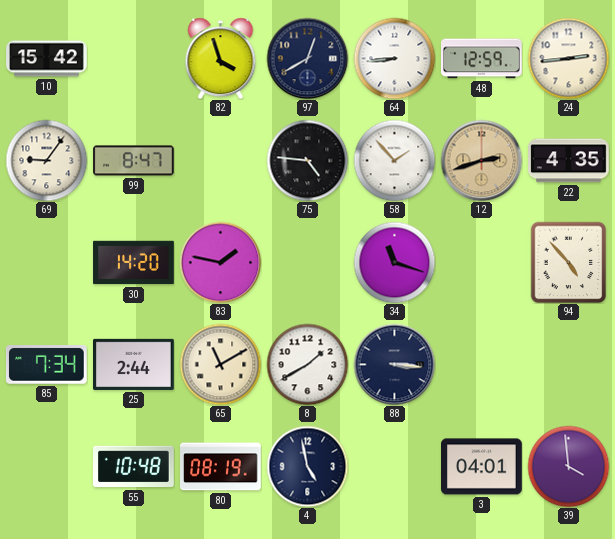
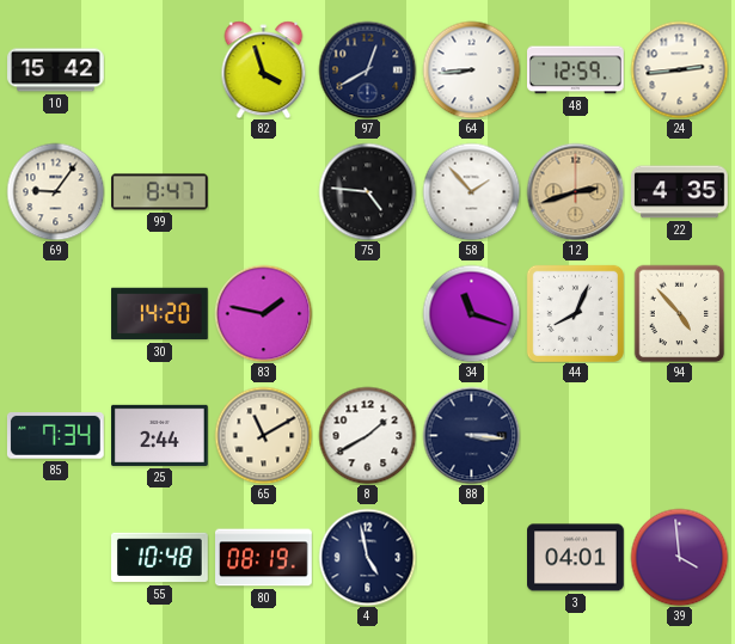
44: none -> 8:04
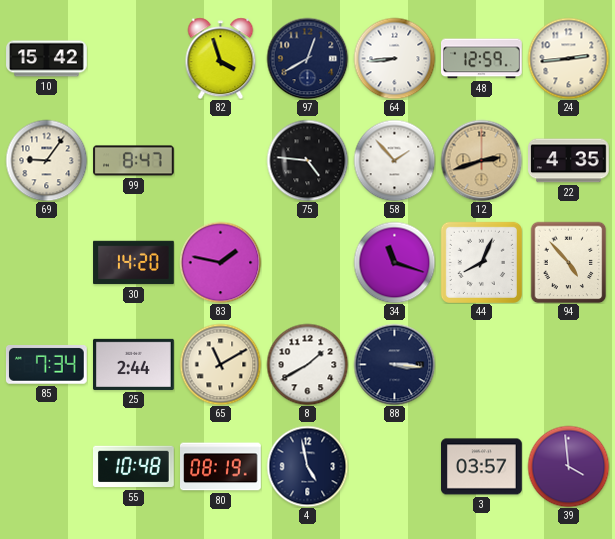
3: 04:01 -> 03:57
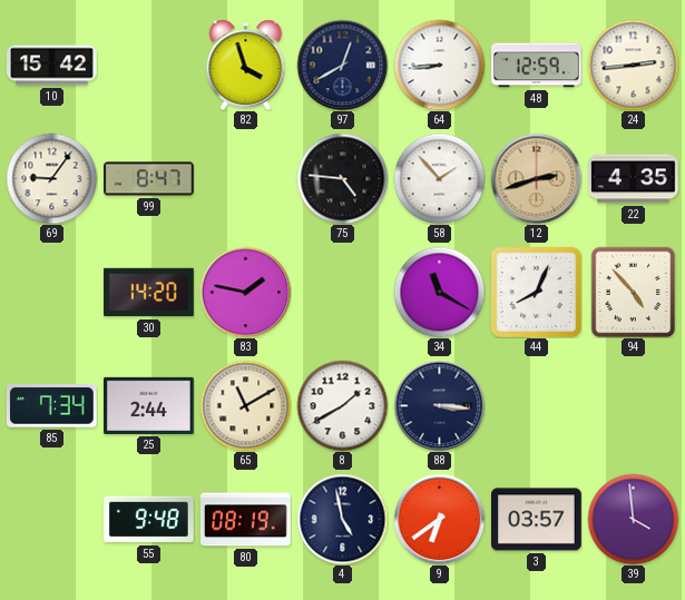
34: 11:18 -> 11:20
55: 10:48 -> 9:48
9: none -> 6:39
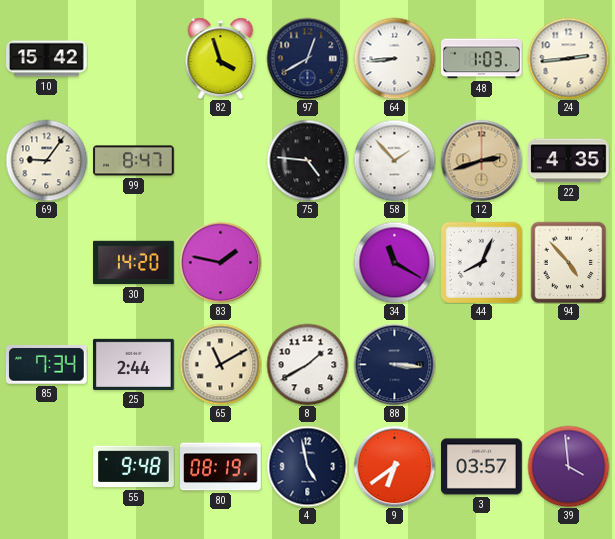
48: 12:59 -> 1:03
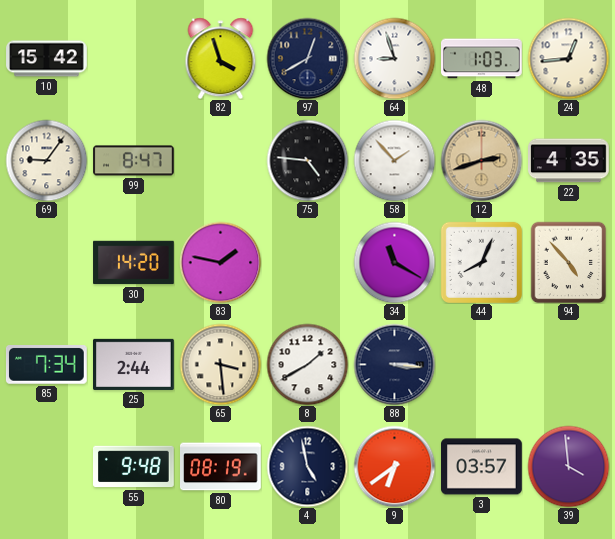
64: 8:44 -> 8:57
24: 2:44 -> 12:44
65: 11:10 -> 3:29
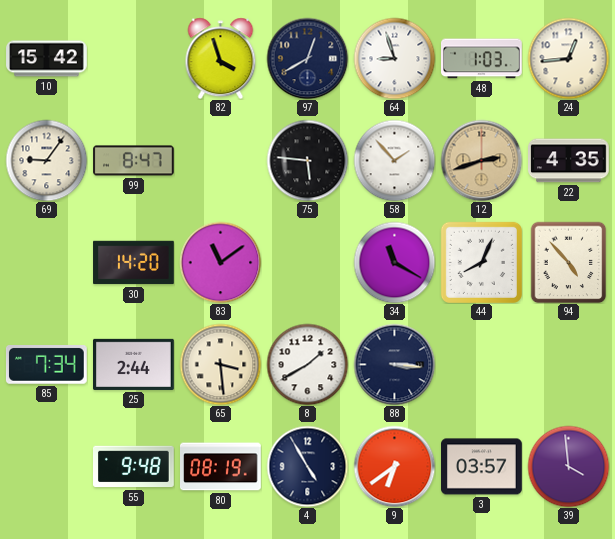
75: 4:46 -> 5:46
83: 1:47 -> 11:09
4: 4:58 -> 4:55
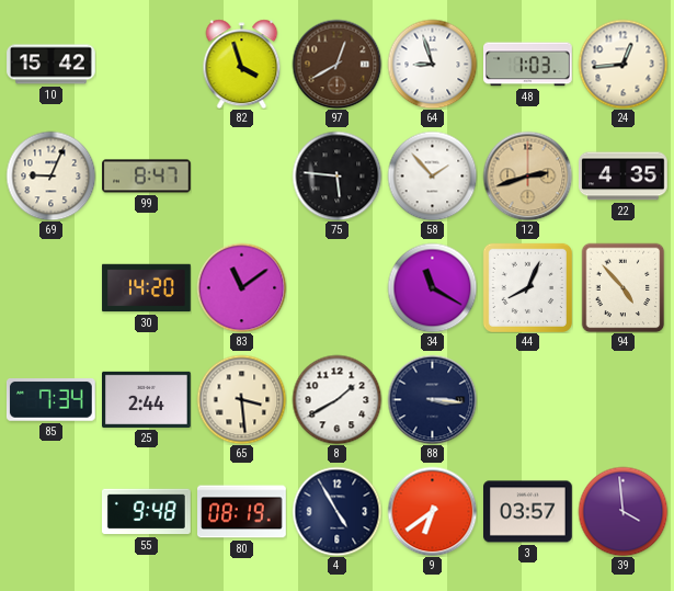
97 dial: navy -> brown
69: 9:06 -> 9:04
